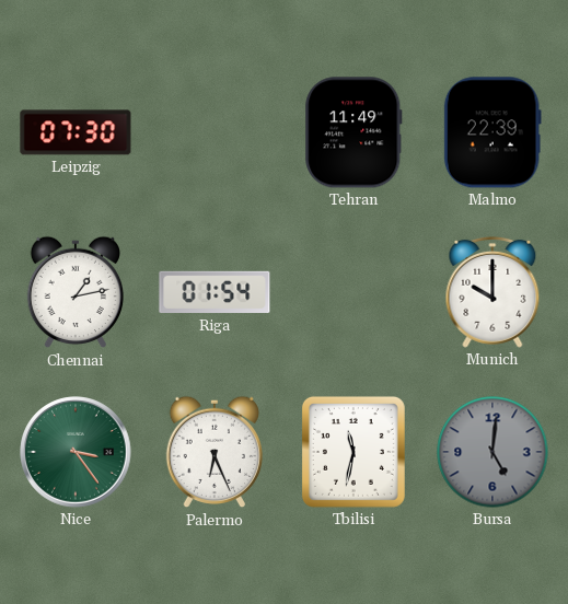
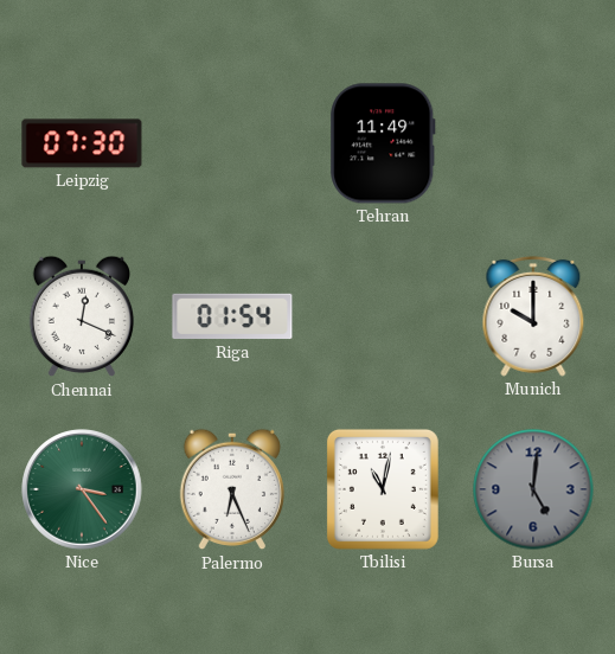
Malmo: 22:39 -> none
Chennai: 1:13 -> 12:19
Tbilisi: 11:32 -> 11:02
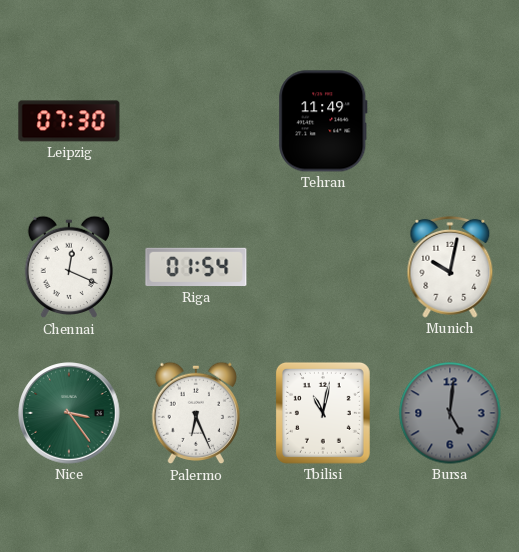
Munich: 10:00 -> 10:02
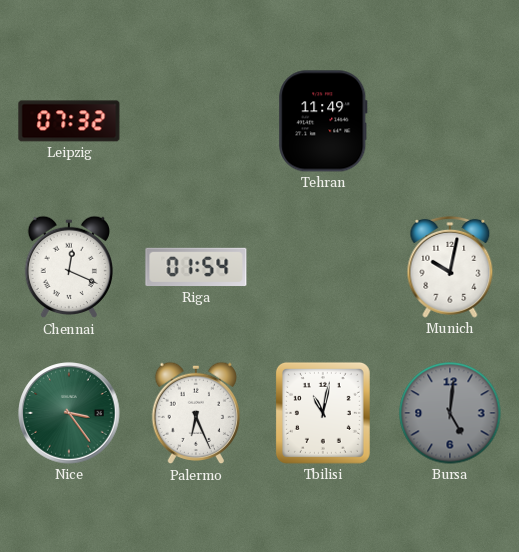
Leipzig: 07:30 -> 07:32
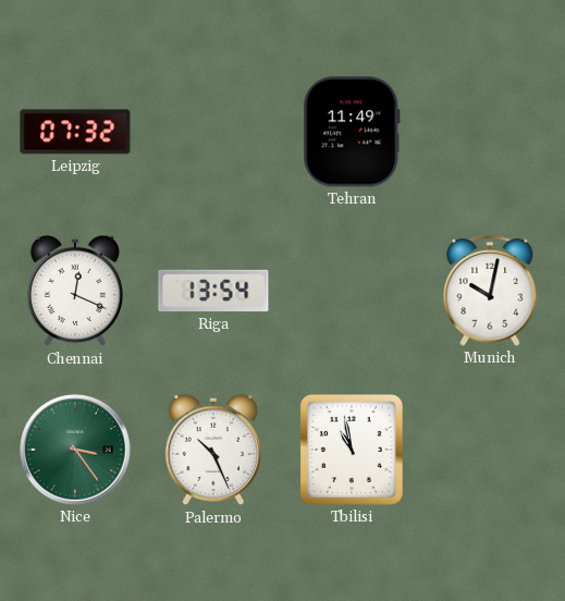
Riga: 01:54 -> 13:54
Palermo: 6:26 -> 10:26
Tbilisi: 11:02 -> 10:58
Bursa: 5:01 -> none
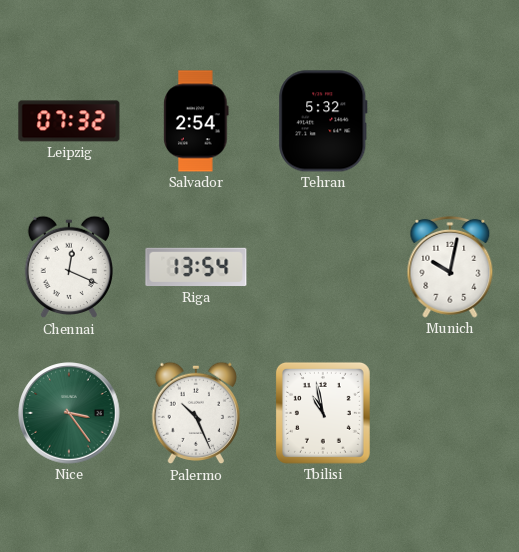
Salvador: none -> 2:54
Tehran: 11:49 -> 5:32
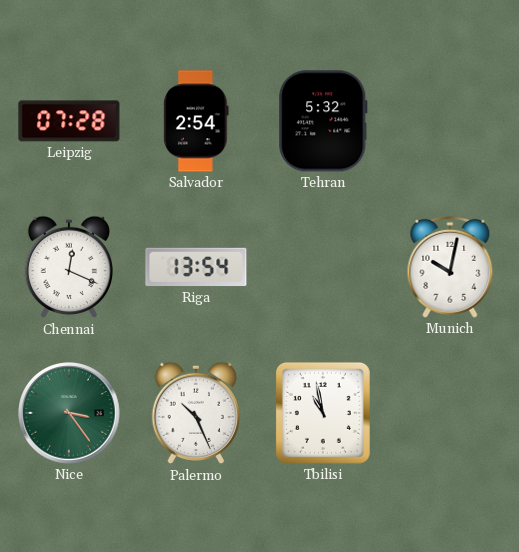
Leipzig: 07:32 -> 07:28
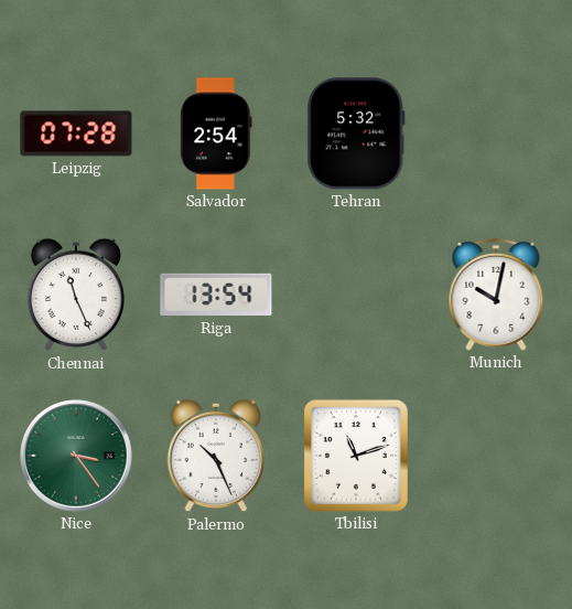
Chennai: 12:19 -> 11:26
Tbilisi: 10:58 -> 11:12
